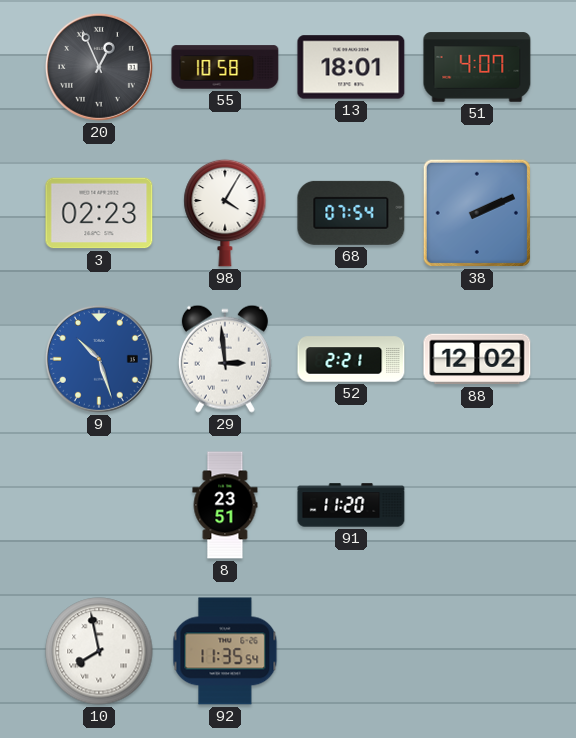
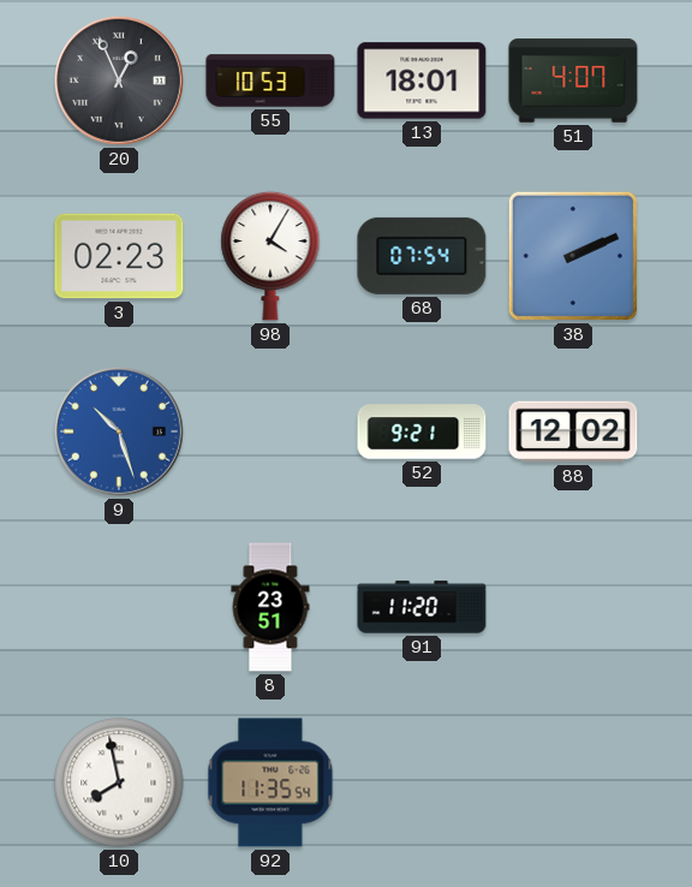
55: 10:58 -> 10:53
29: 2:59 -> none
52: 2:21 -> 9:21
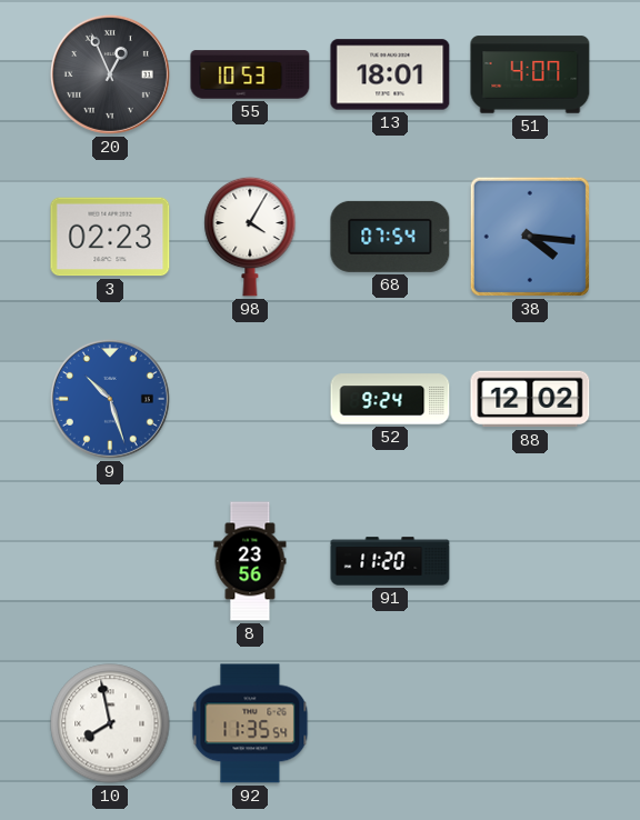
38: 2:11 -> 4:16
52: 9:21 -> 9:24
8: 23:51 -> 23:56
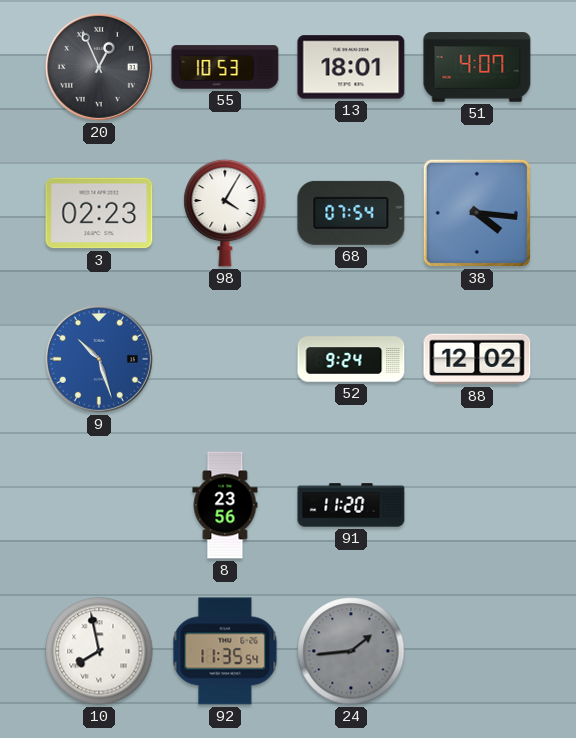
24: none -> 1:44
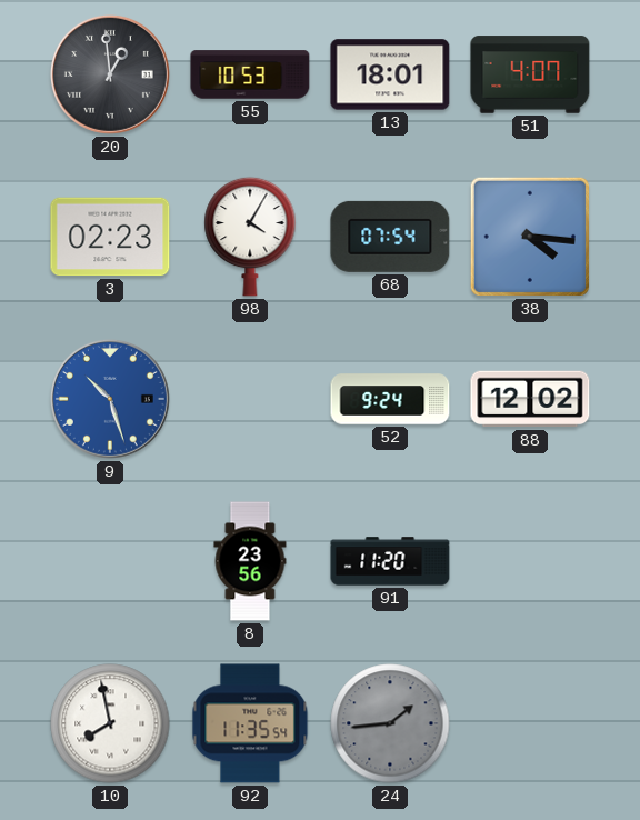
20: 12:56 -> 12:59
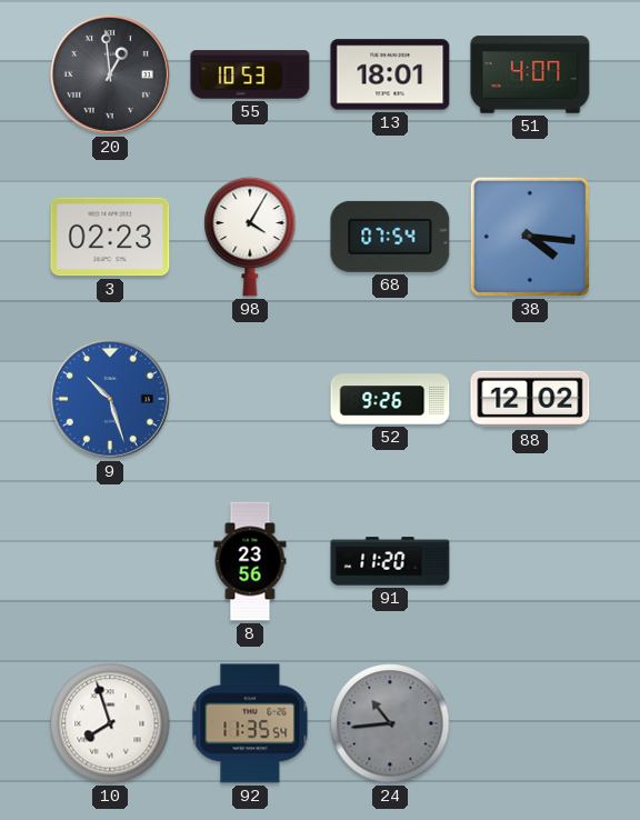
52: 9:24 -> 9:26
10: 7:58 -> 7:57
24: 1:44 -> 10:44
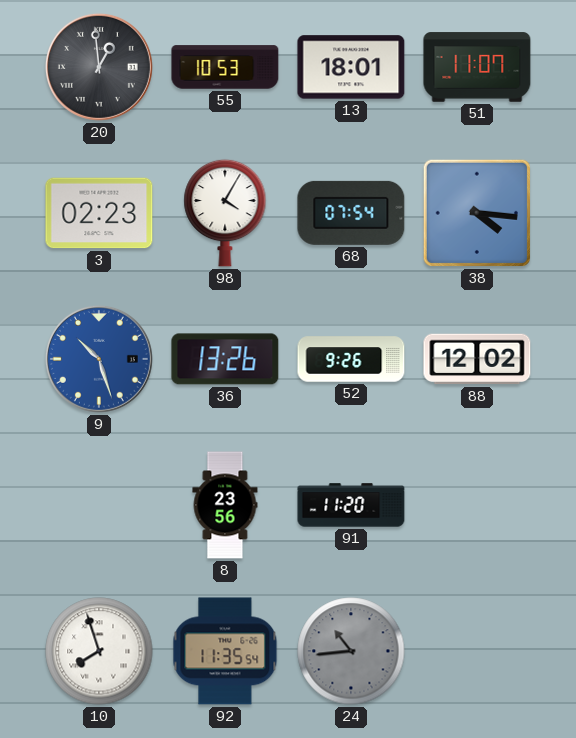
51: 4:07 -> 11:07
36: none -> 13:26
